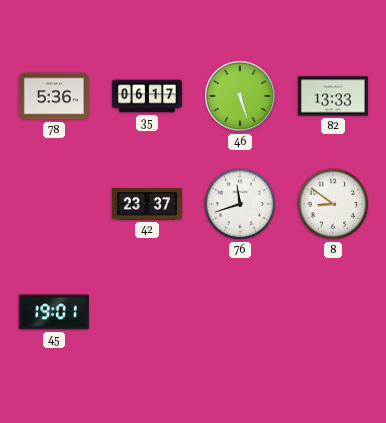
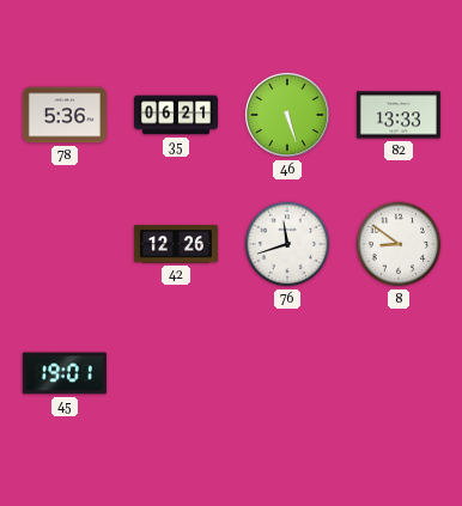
35: 06:17 -> 06:21
42: 23:37 -> 12:26
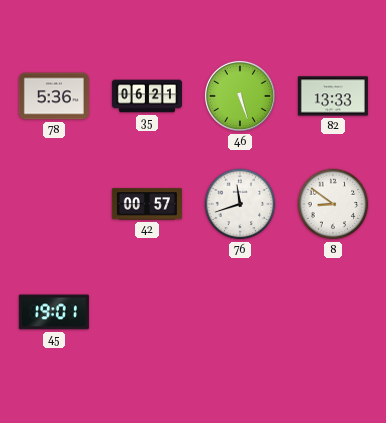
42: 12:26 -> 00:57
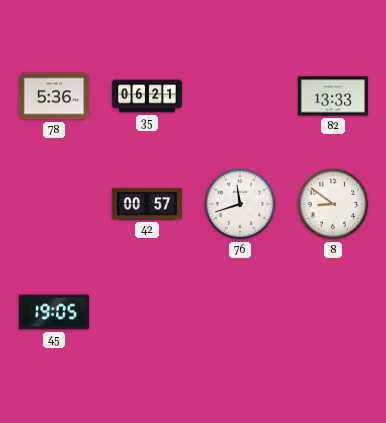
46: 5:27 -> none
45: 19:01 -> 19:05
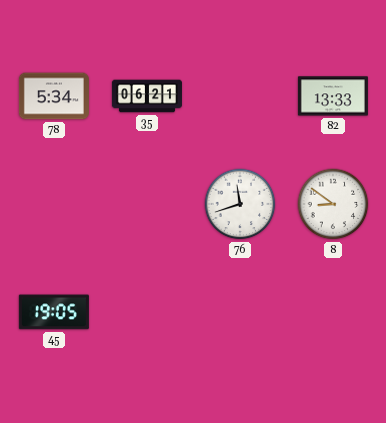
78: 5:36 -> 5:34
42: 00:57 -> none
